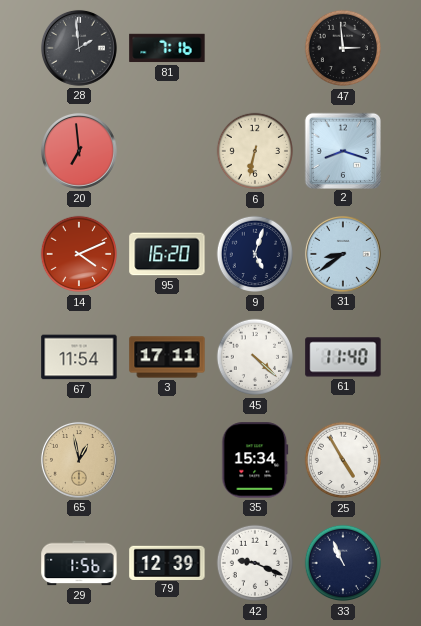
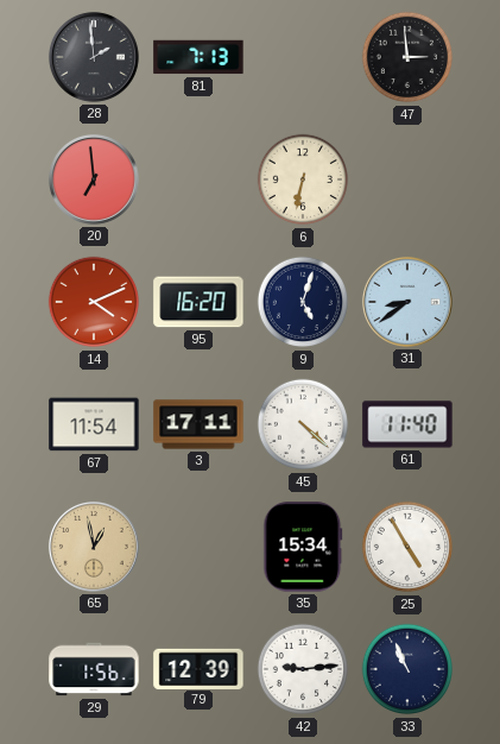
81: 7:16 -> 7:13
2: 8:18 -> none
42: 9:19 -> 9:14
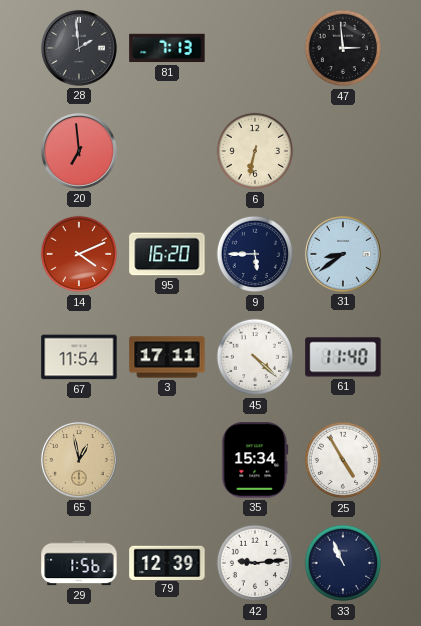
9: 5:03 -> 5:45
